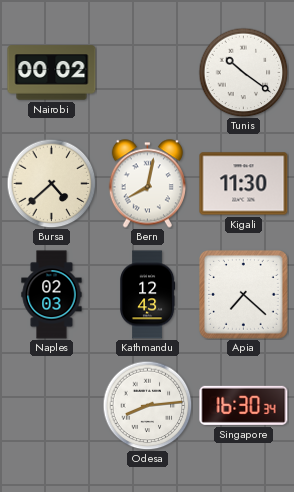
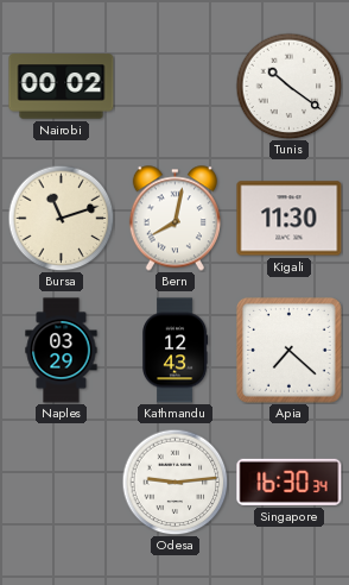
Bursa: 4:38 -> 11:12
Naples: 02:03 -> 03:29
Odesa: 8:14 -> 9:14
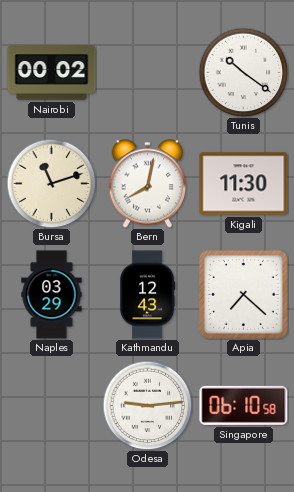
Singapore: 16:30 -> 06:10
